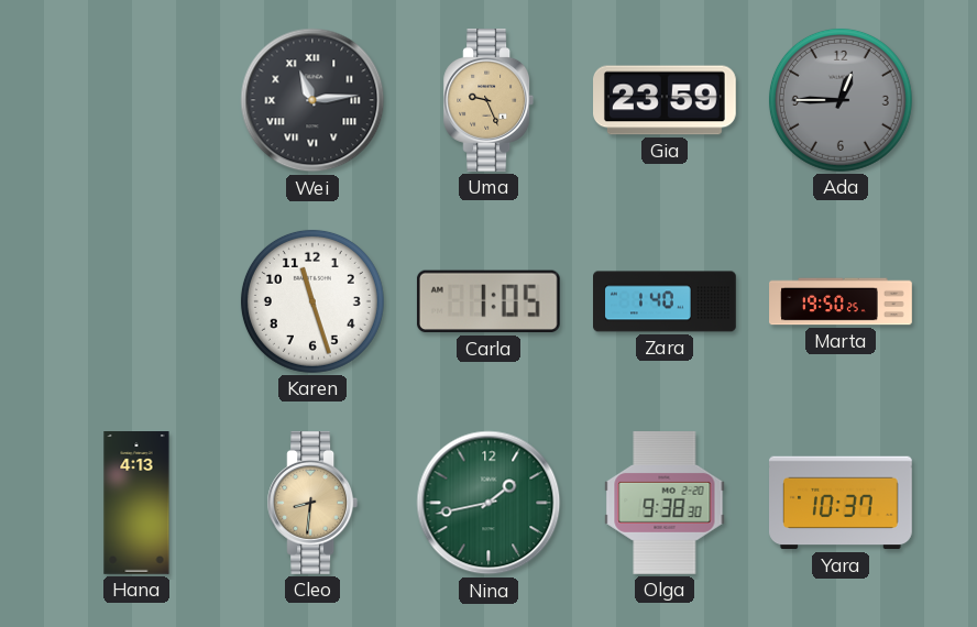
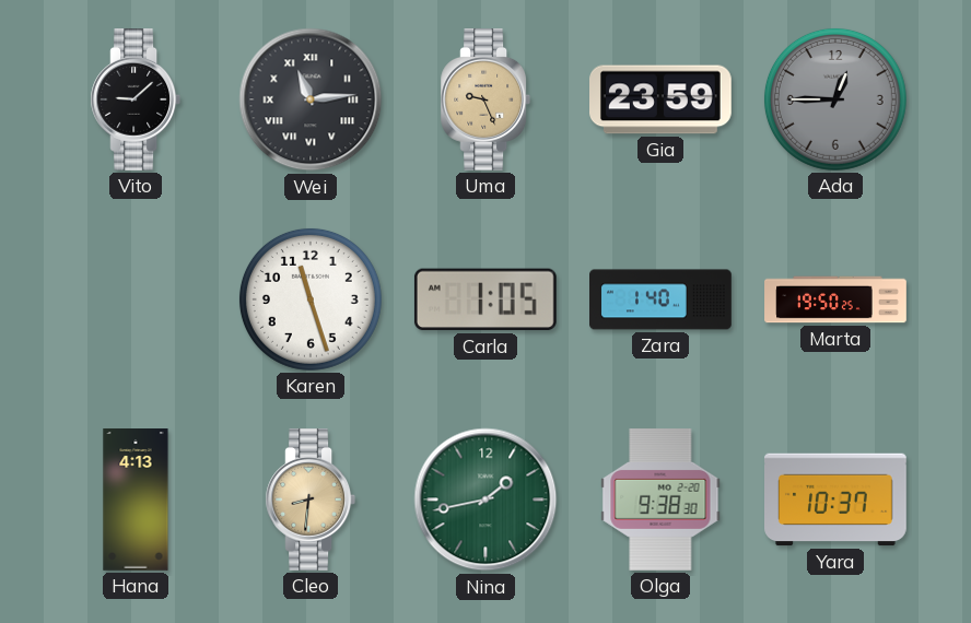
Vito: none -> 9:08
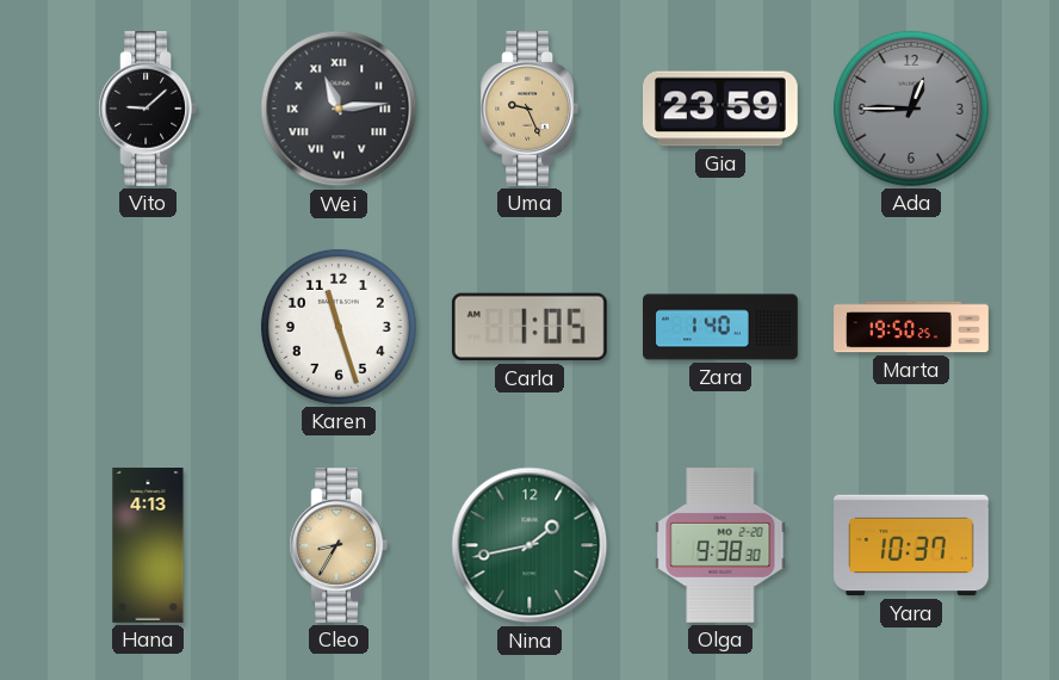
Cleo: 8:31 -> 8:35
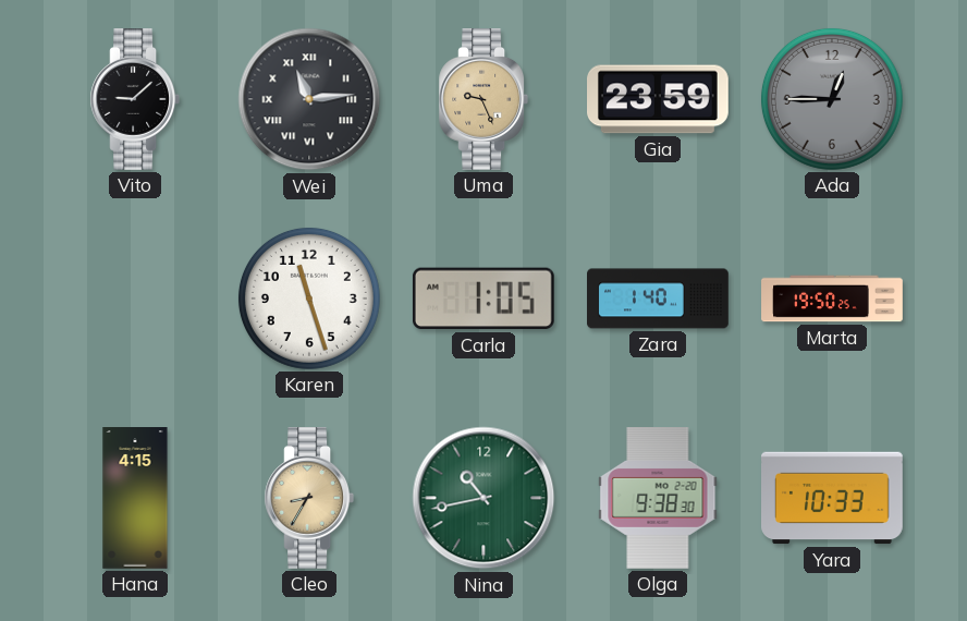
Hana: 4:13 -> 4:15
Nina: 1:43 -> 10:43
Yara: 10:37 -> 10:33
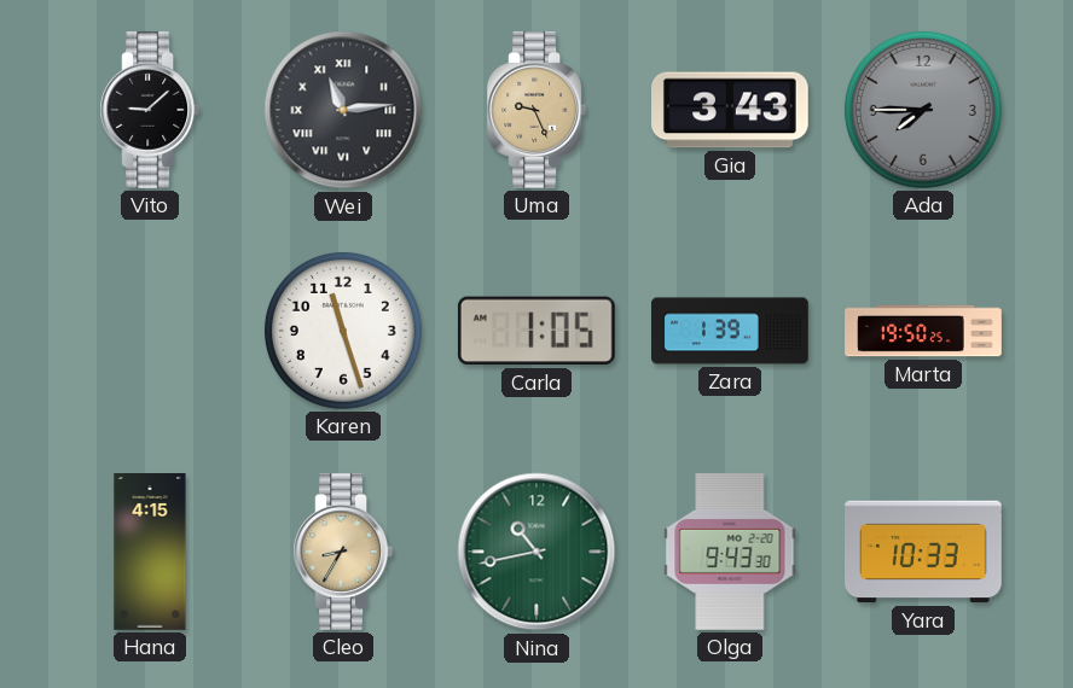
Gia: 23:59 -> 3:43
Ada: 12:45 -> 7:45
Zara: 1:40 -> 1:39
Olga: 9:38 -> 9:43
